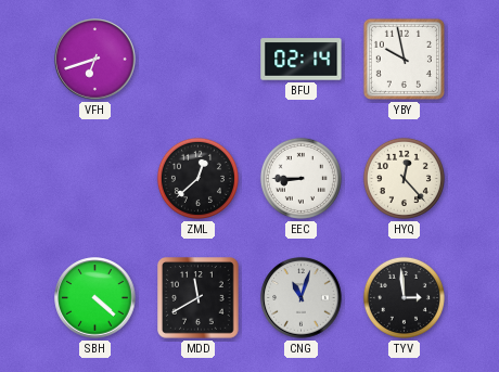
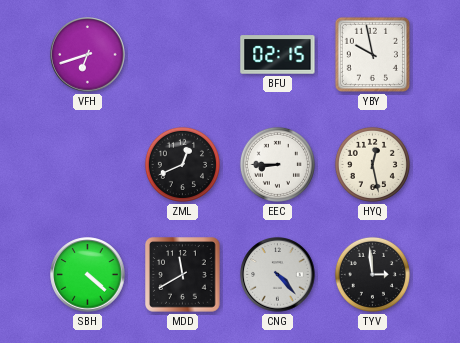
BFU: 02:14 -> 02:15
ZML: 12:38 -> 12:41
HYQ: 12:23 -> 12:28
CNG: 11:03 -> 4:23
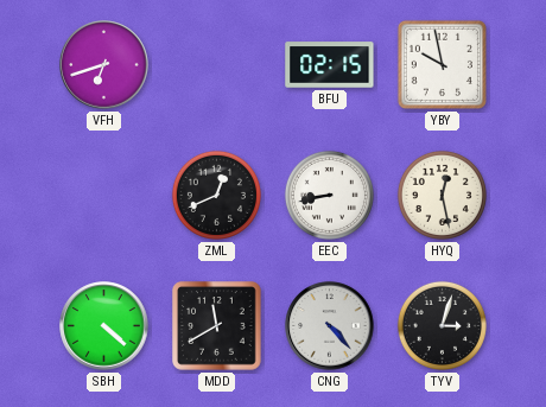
EEC: 8:45 -> 8:43
TYV: 2:59 -> 3:03
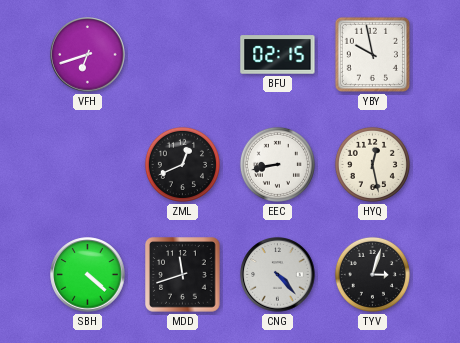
MDD: 11:40 -> 11:42
